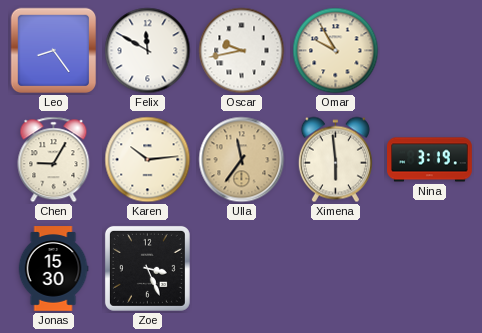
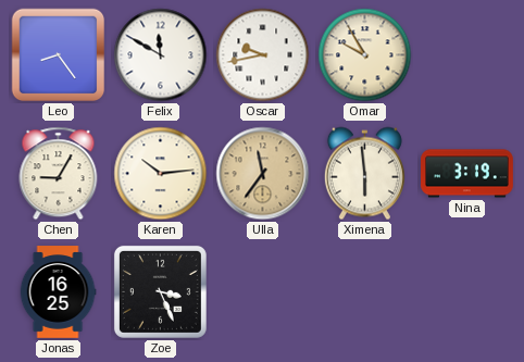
Jonas: 15:30 -> 16:25
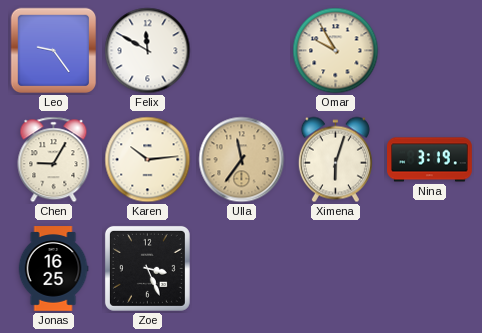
Leo: 8:24 -> 9:24
Oscar: 9:43 -> none
Ximena: 5:59 -> 6:03
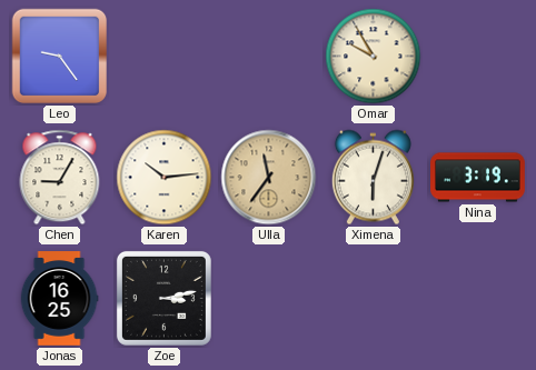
Felix: 11:50 -> none
Zoe: 3:26 -> 3:13
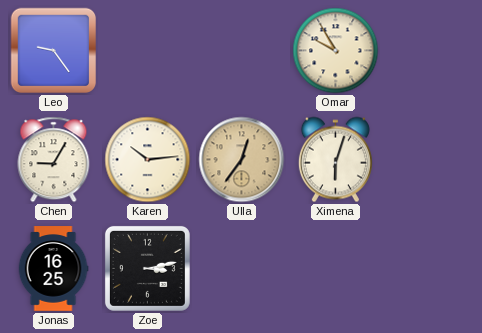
Ulla: 11:36 -> 12:36
Nina: 3:19 -> none
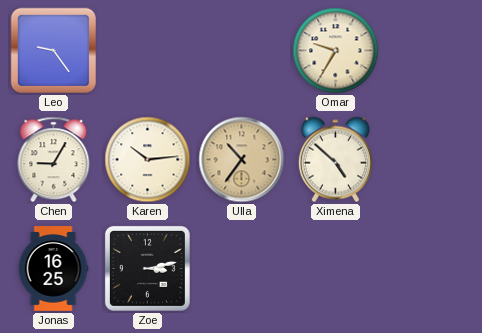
Omar: 9:55 -> 9:35
Ulla: 12:36 -> 10:36
Ximena: 6:03 -> 4:52
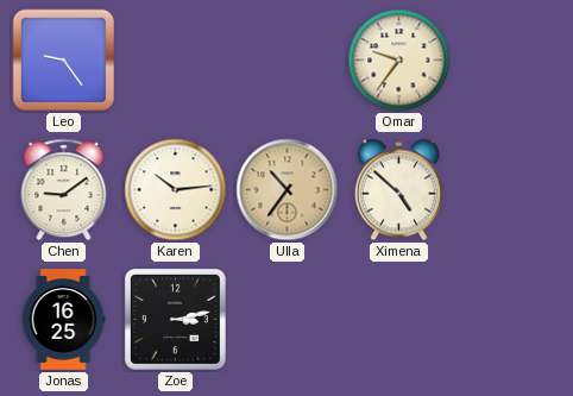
Omar: 9:35 -> 9:36
Chen: 9:05 -> 9:09
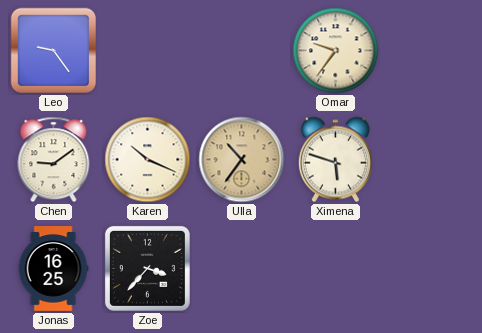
Karen: 10:14 -> 10:19
Ximena: 4:52 -> 5:48
Zoe: 3:13 -> 3:37
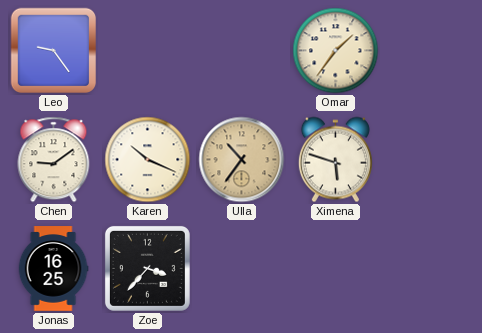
Omar: 9:36 -> 1:36
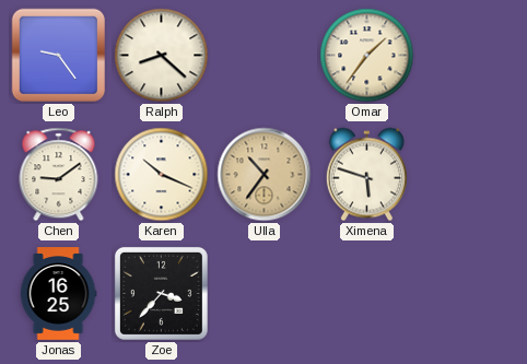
Ralph: none -> 8:22
